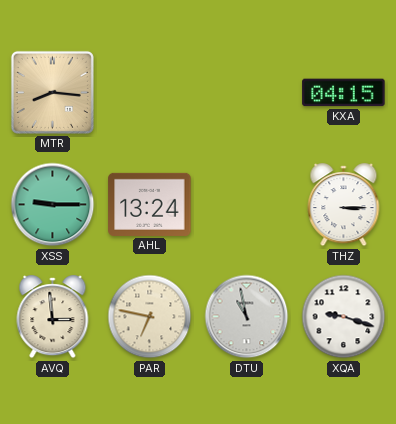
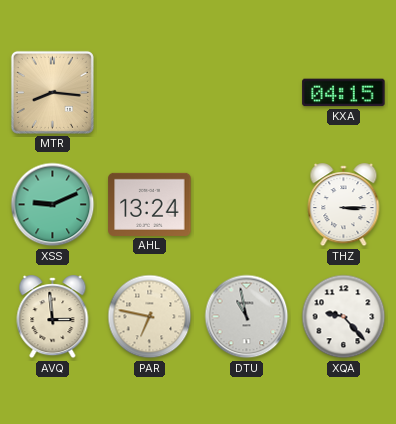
XSS: 9:15 -> 9:11
XQA: 9:18 -> 9:23
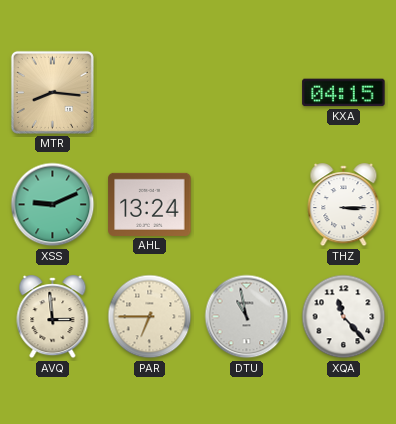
PAR: 6:47 -> 6:45
XQA: 9:23 -> 11:23
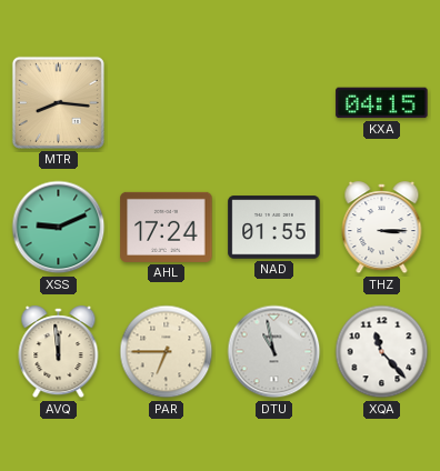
AHL: 13:24 -> 17:24
NAD: none -> 01:55
AVQ: 2:59 -> 11:59
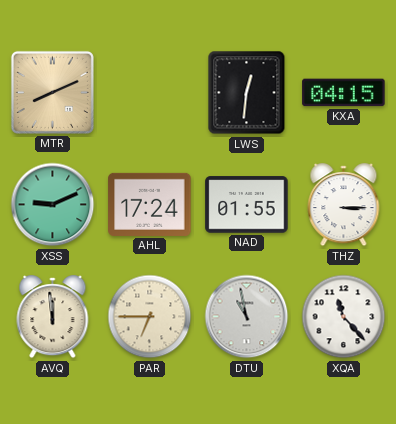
MTR: 8:16 -> 8:11
LWS: none -> 12:31
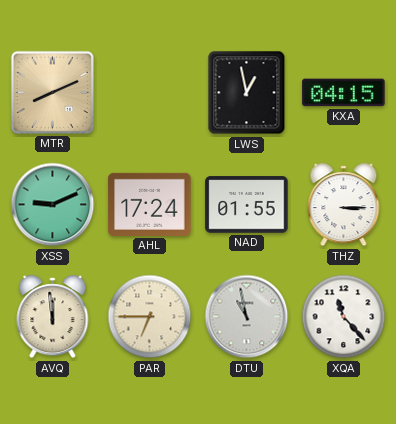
LWS: 12:31 -> 12:58
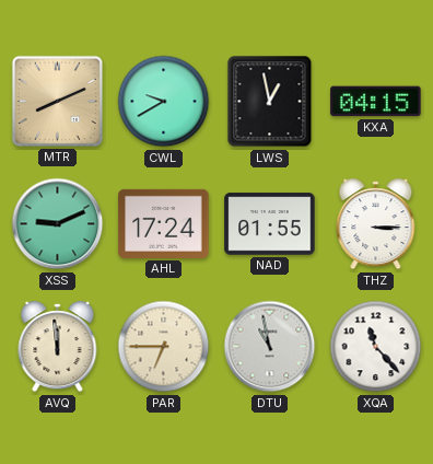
CWL: none -> 9:40
